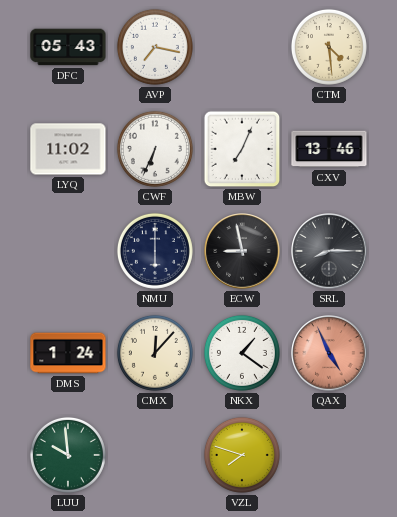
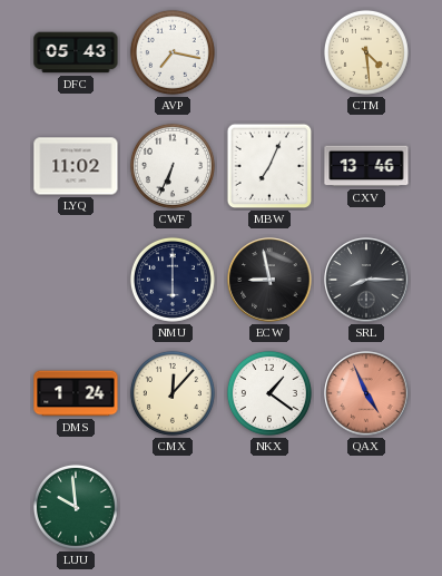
VZL: 7:48 -> none
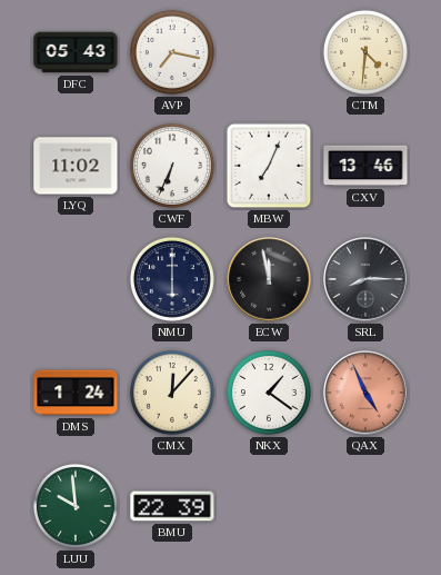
CTM: 4:29 -> 4:31
ECW: 8:58 -> 11:58
BMU: none -> 22:39
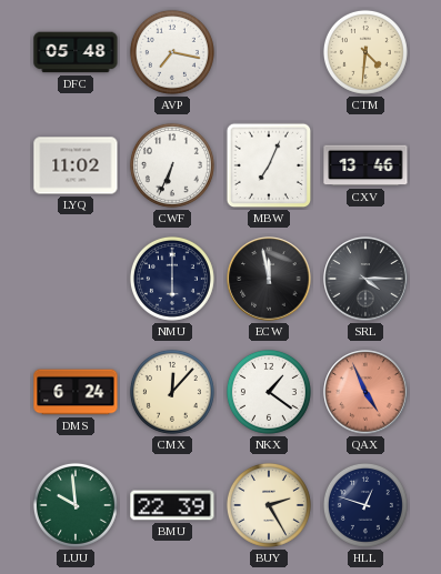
DFC: 05:43 -> 05:48
SRL: 8:15 -> 4:15
DMS: 1:24 -> 6:24
BUY: none -> 2:25
HLL: none -> 12:48
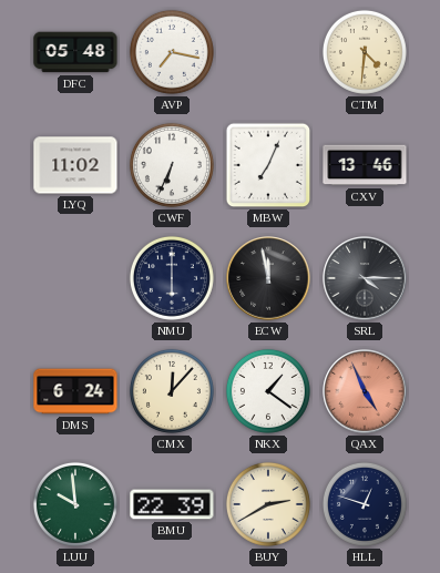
BUY: 2:25 -> 2:40
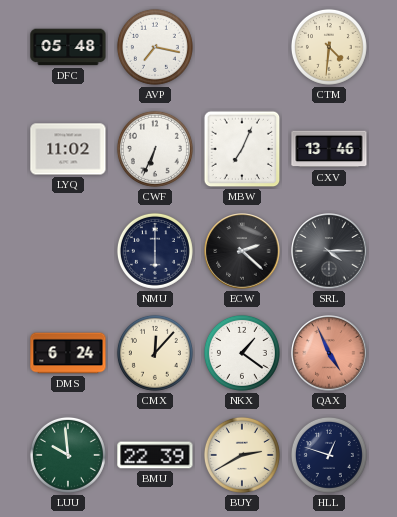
ECW: 11:58 -> 2:22
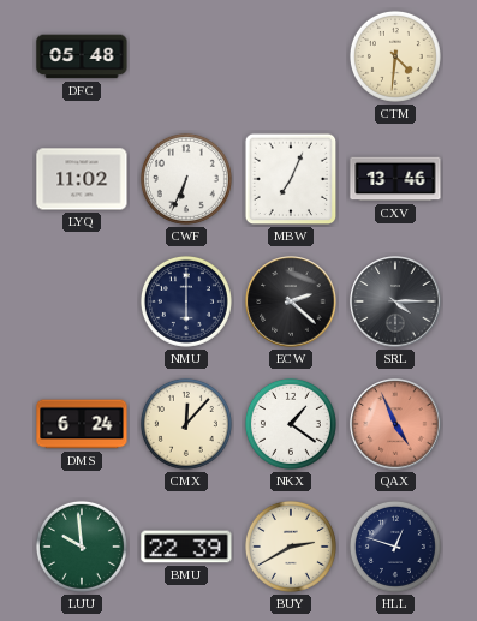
AVP: 7:17 -> none
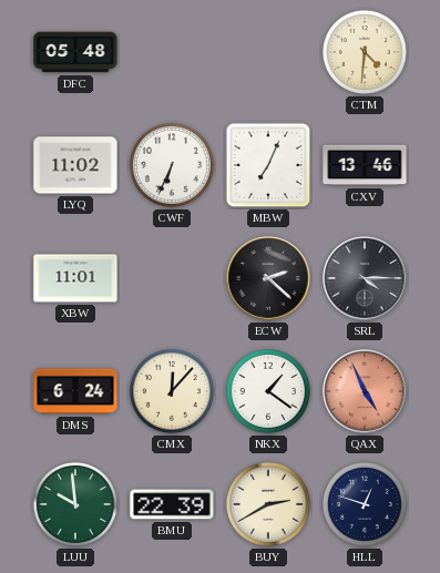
XBW: none -> 11:01
NMU: 6:00 -> none
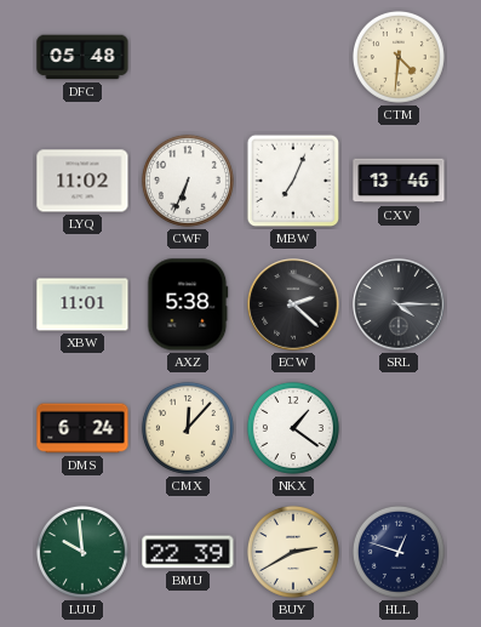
AXZ: none -> 5:38
QAX: 4:56 -> none
